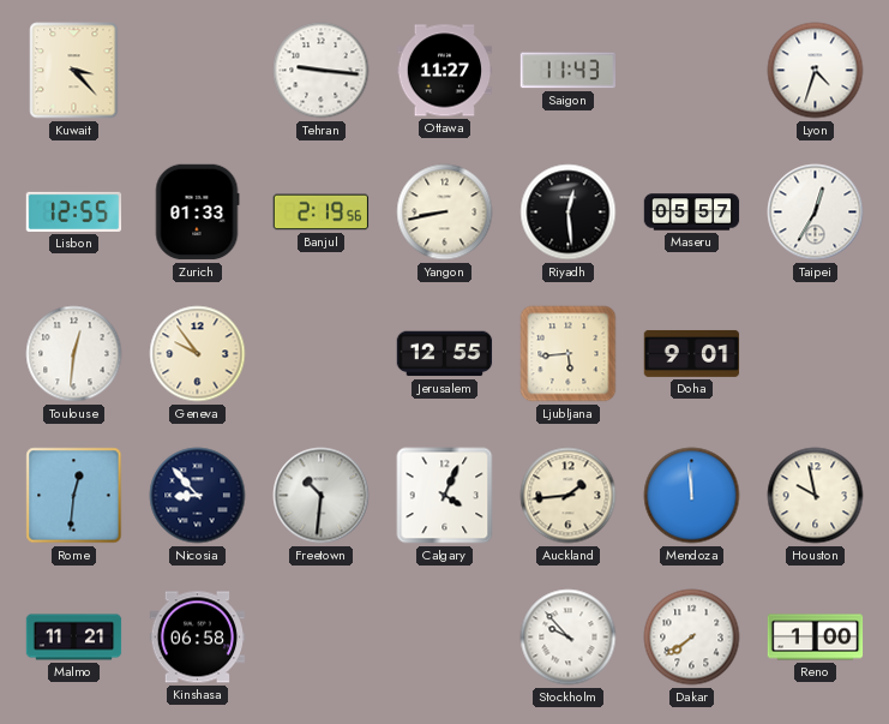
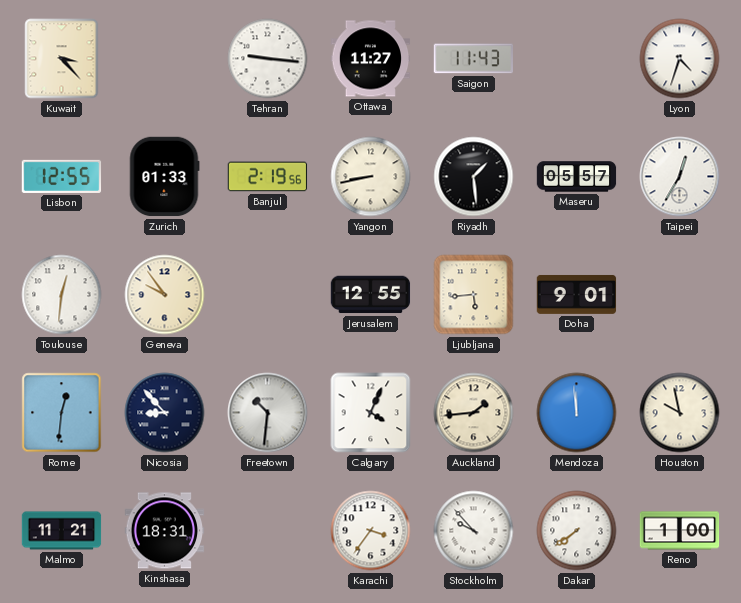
Riyadh: 12:29 -> 1:29
Kinshasa: 06:58 -> 18:31
Karachi: none -> 3:36
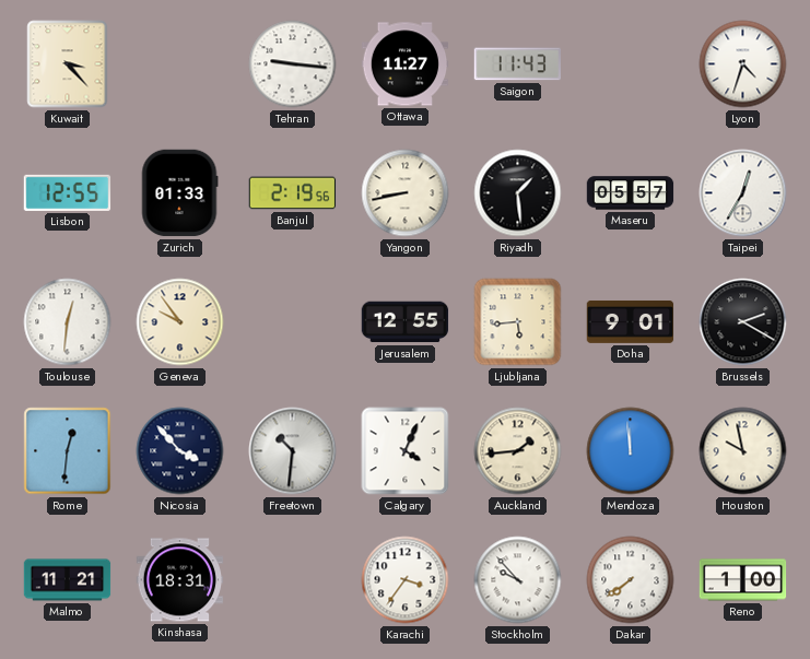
Brussels: none -> 2:20
Nicosia: 8:53 -> 3:53
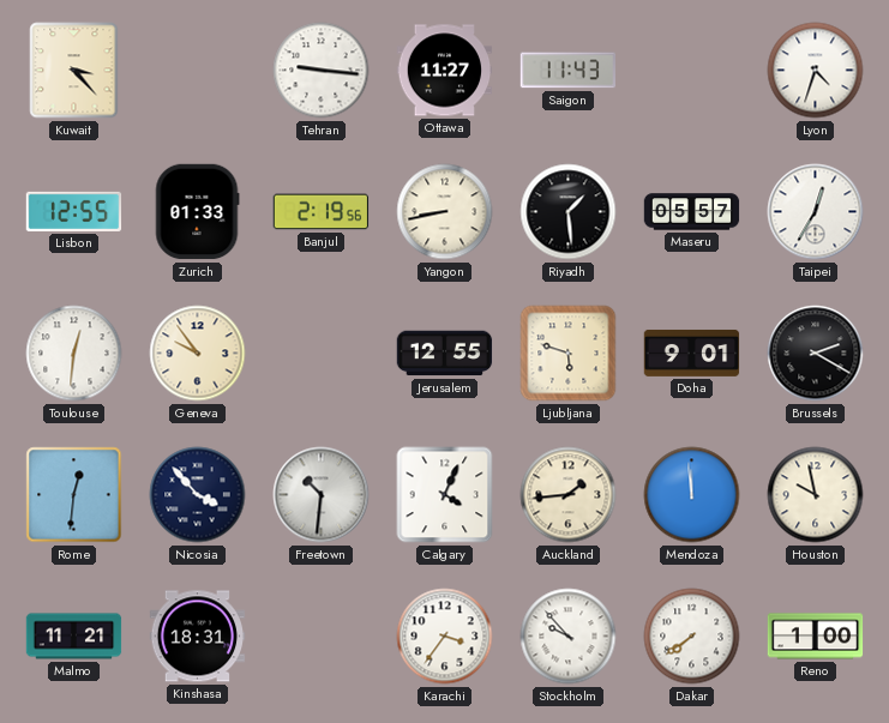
Ljubljana: 5:44 -> 5:48
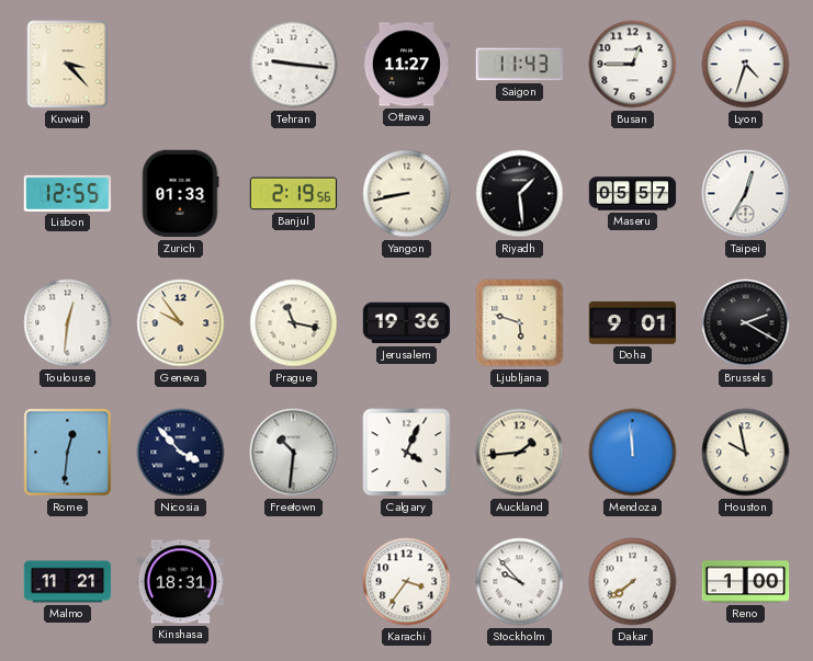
Busan: none -> 12:45
Prague: none -> 11:17
Jerusalem: 12:55 -> 19:36
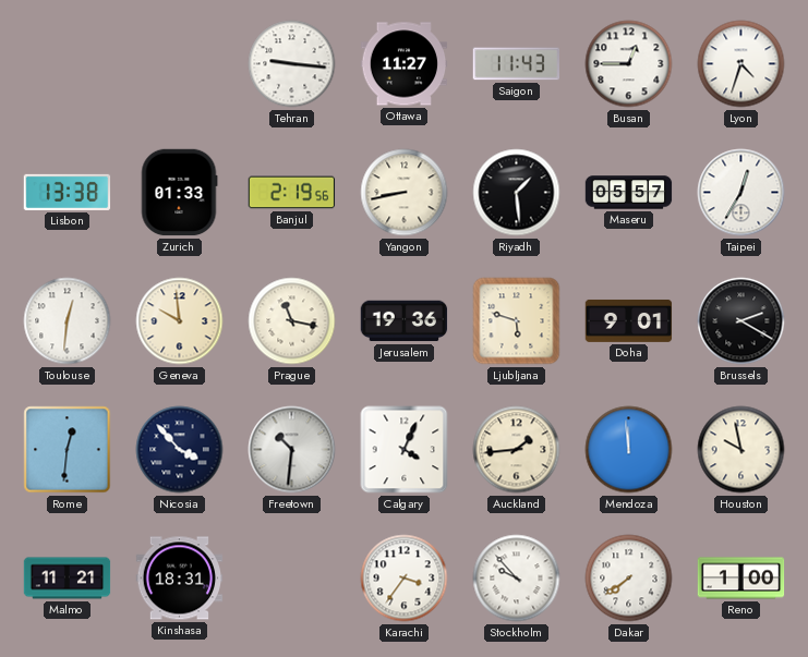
Kuwait: 3:23 -> none
Lisbon: 12:55 -> 13:38
Geneva: 9:54 -> 9:59
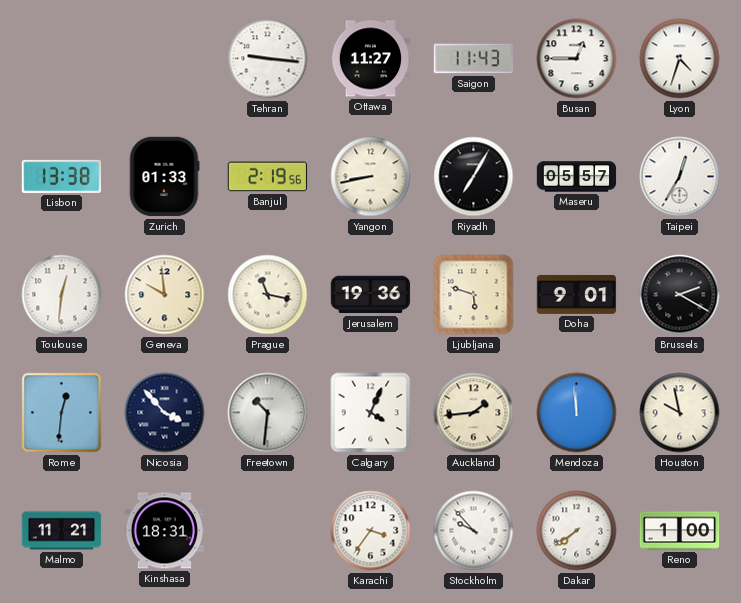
Riyadh: 1:29 -> 7:05
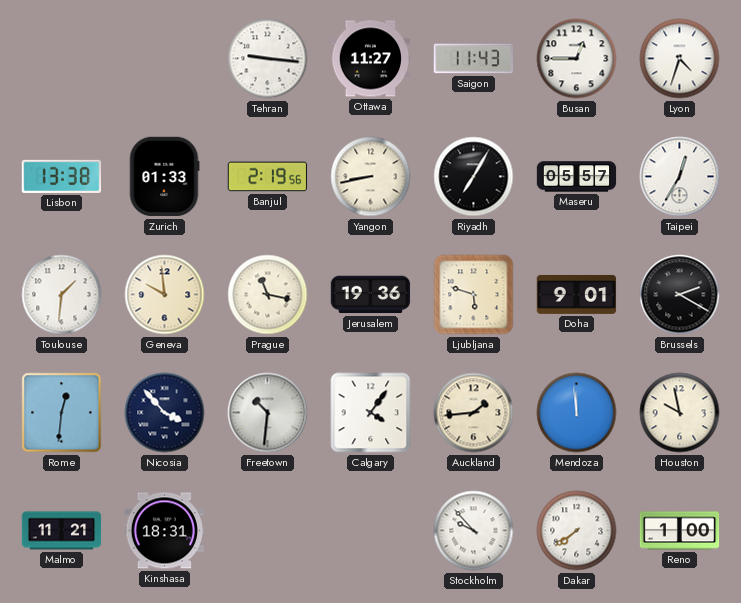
Toulouse: 12:31 -> 1:31
Calgary: 4:04 -> 4:06
Karachi: 3:36 -> none
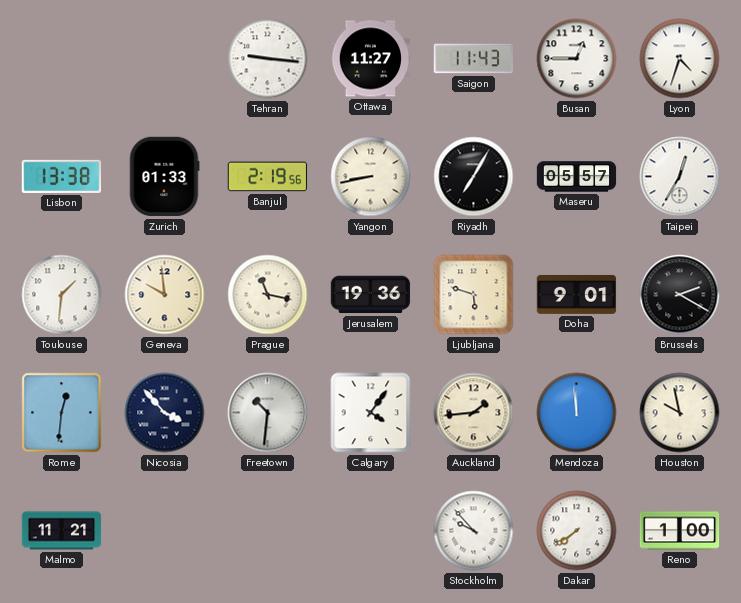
Kinshasa: 18:31 -> none
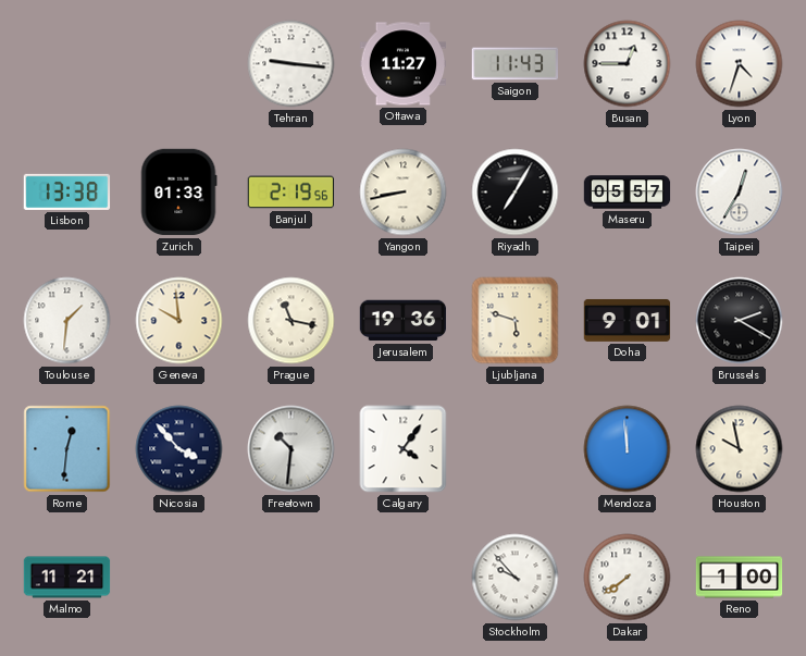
Auckland: 1:44 -> none
